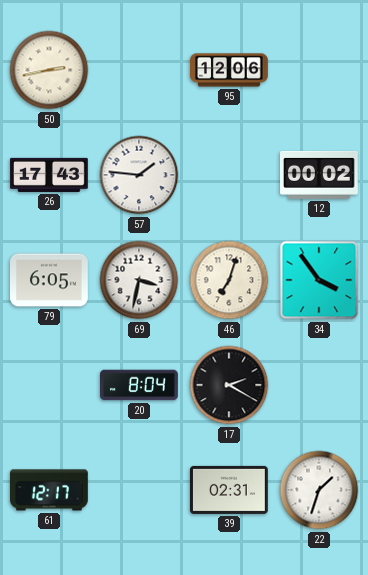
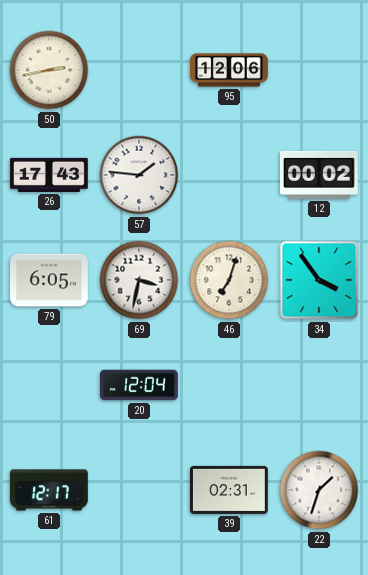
20: 8:04 -> 12:04
17: 2:20 -> none
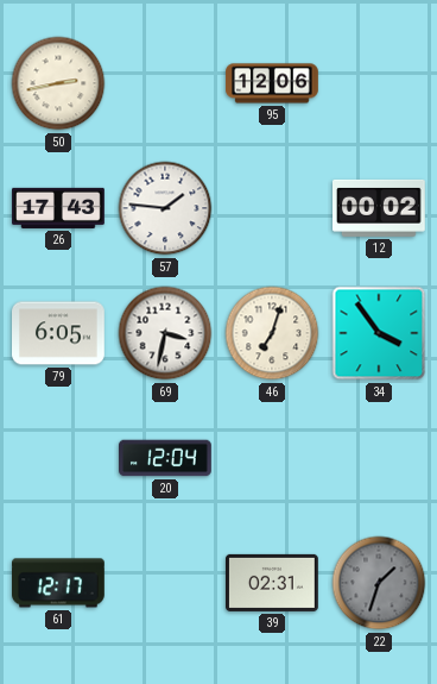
22 dial: white -> grey
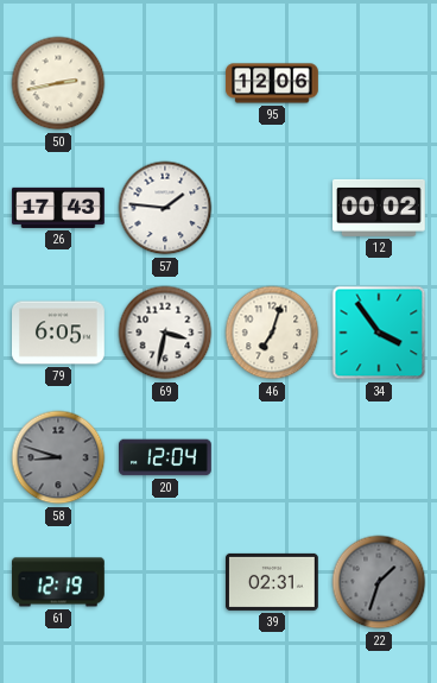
58: none -> 8:48
61: 12:17 -> 12:19
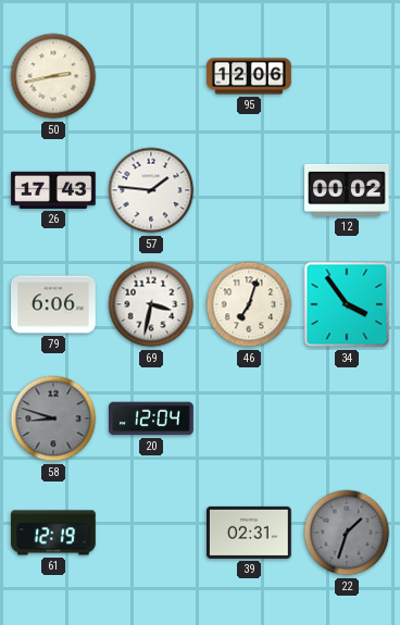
79: 6:05 -> 6:06
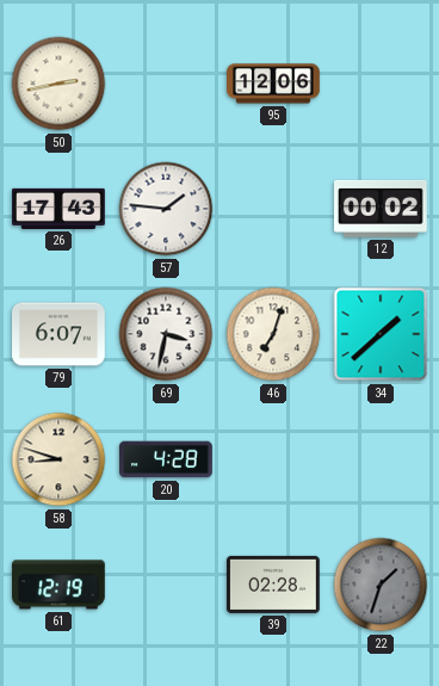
79: 6:06 -> 6:07
34: 3:54 -> 1:38
58 dial: grey -> cream
20: 12:04 -> 4:28
39: 02:31 -> 02:28
